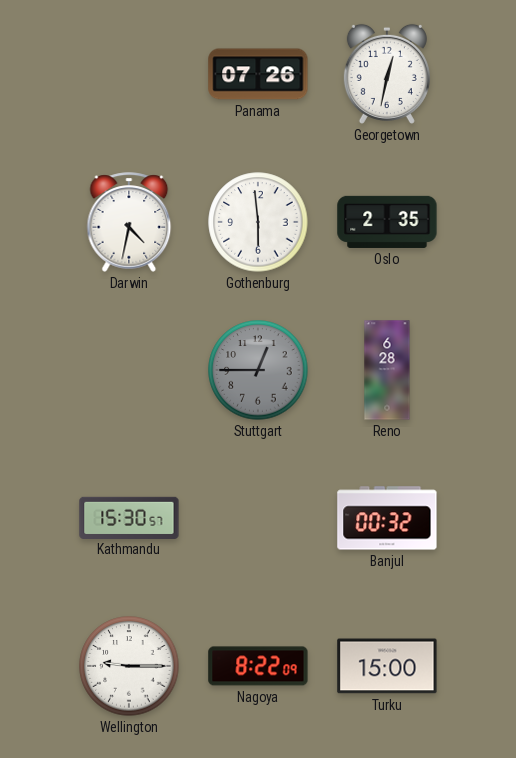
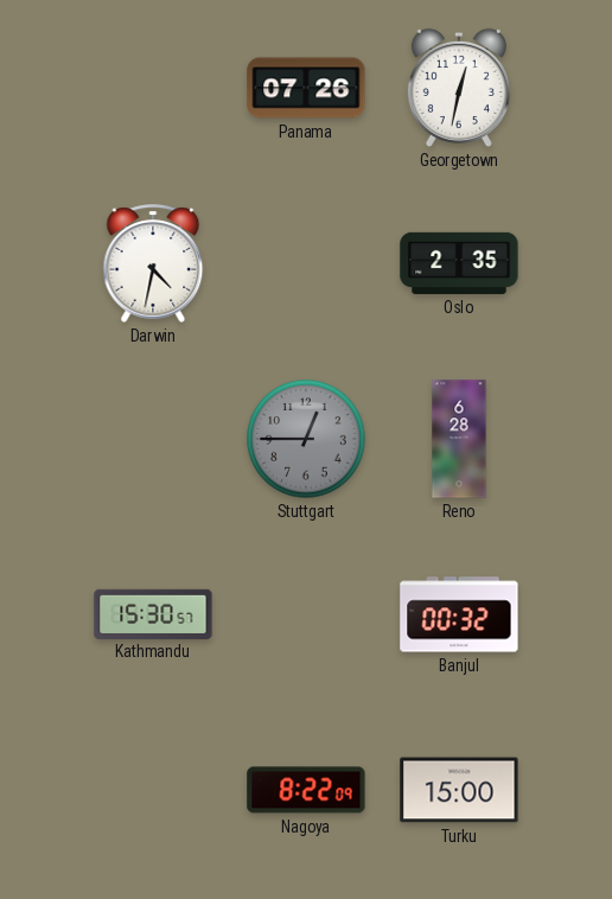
Gothenburg: 5:59 -> none
Wellington: 9:15 -> none
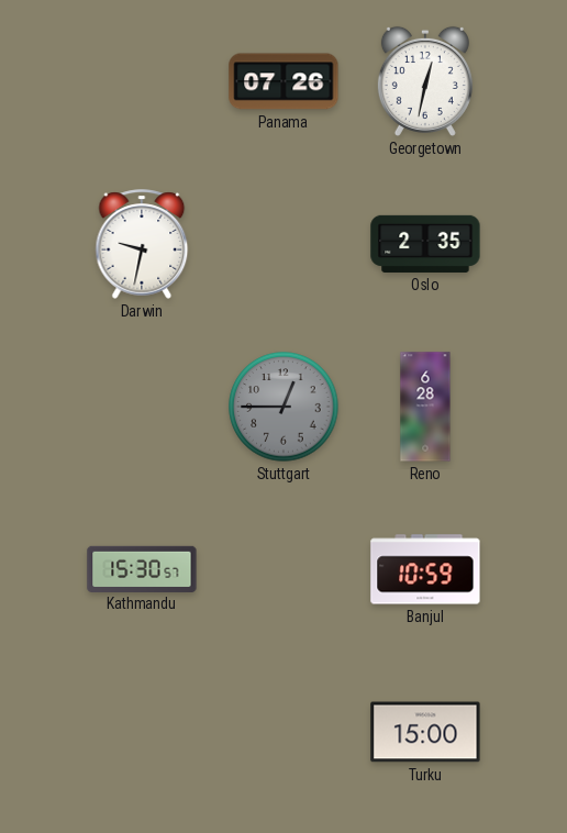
Darwin: 4:32 -> 9:32
Banjul: 00:32 -> 10:59
Nagoya: 8:22 -> none
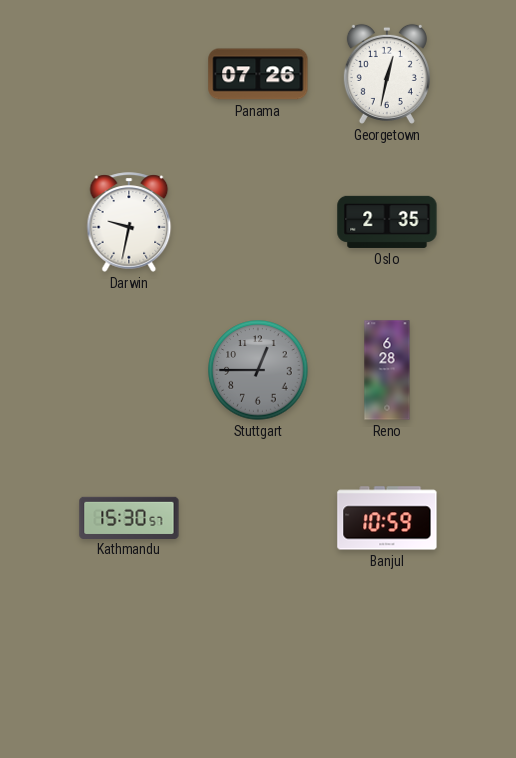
Turku: 15:00 -> none
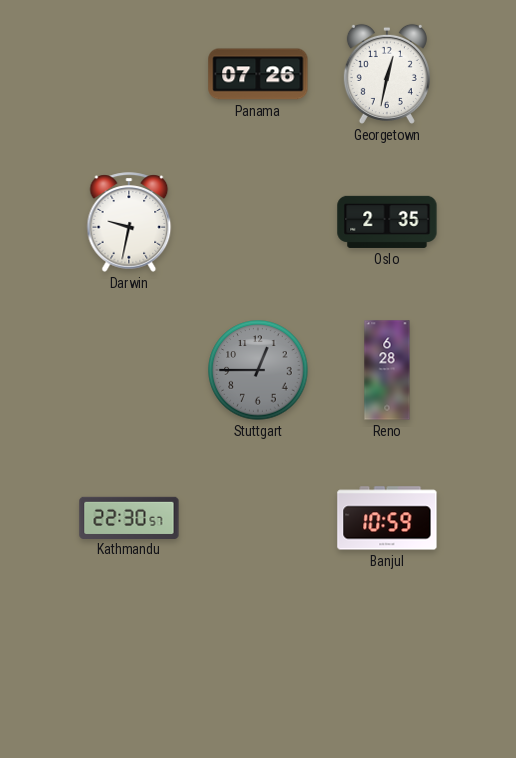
Kathmandu: 15:30 -> 22:30
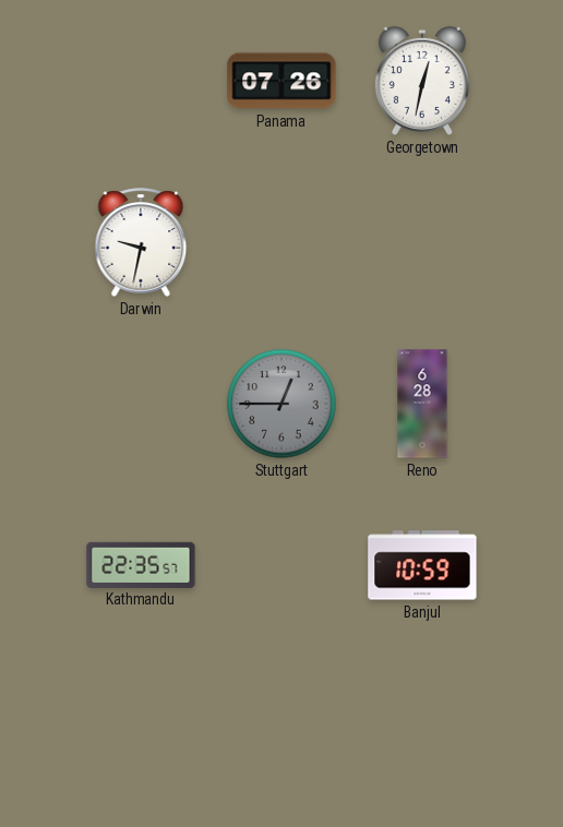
Oslo: 2:35 -> none
Kathmandu: 22:30 -> 22:35
